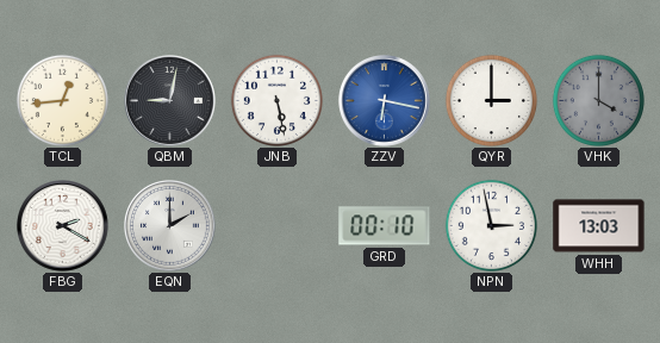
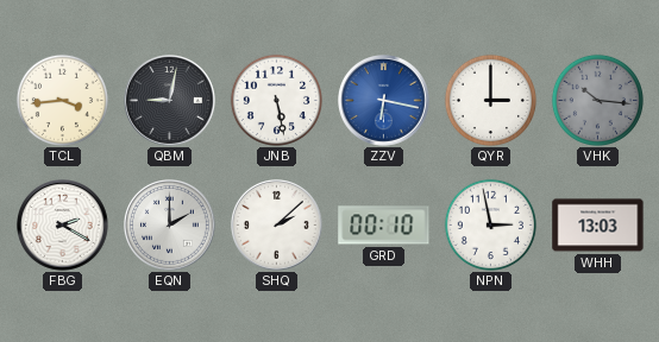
TCL: 12:44 -> 3:44
VHK: 4:00 -> 10:16
SHQ: none -> 2:08
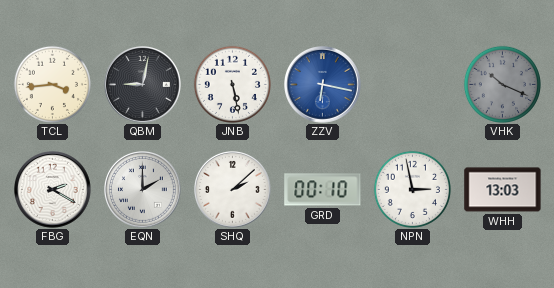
QYR: 3:00 -> none
VHK: 10:16 -> 10:19
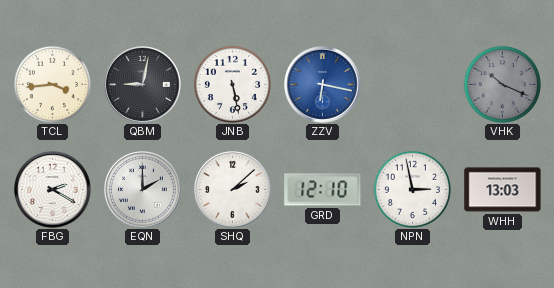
GRD: 00:10 -> 12:10
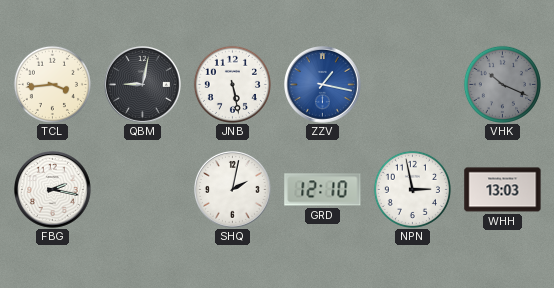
ZZV: 6:17 -> 1:17
FBG: 2:20 -> 2:17
EQN: 2:00 -> none
SHQ: 2:08 -> 2:02
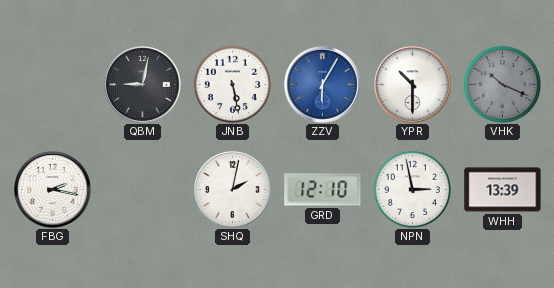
TCL: 3:44 -> none
ZZV: 1:17 -> 6:05
YPR: none -> 10:30
WHH: 13:03 -> 13:39
